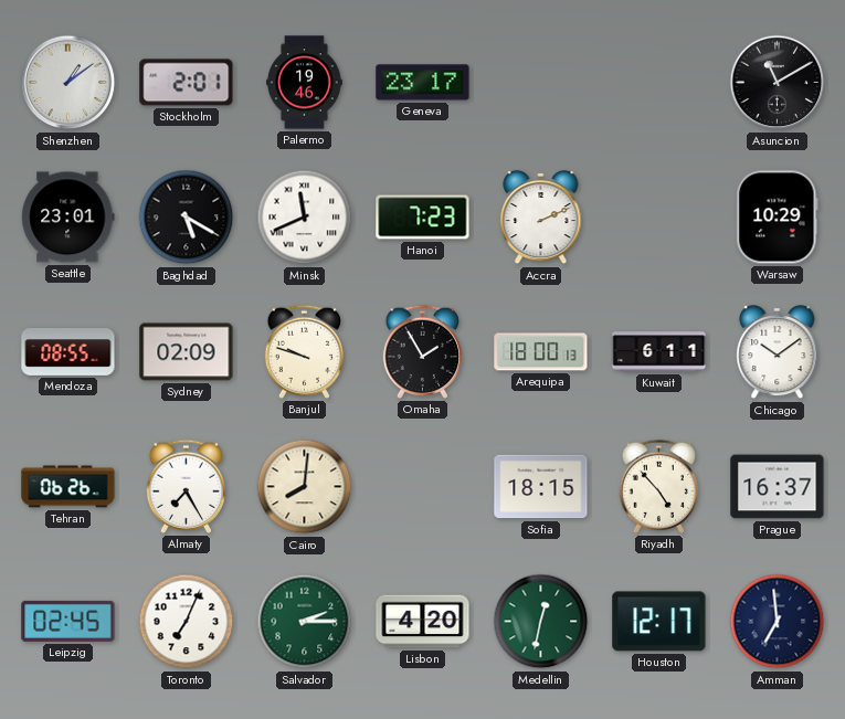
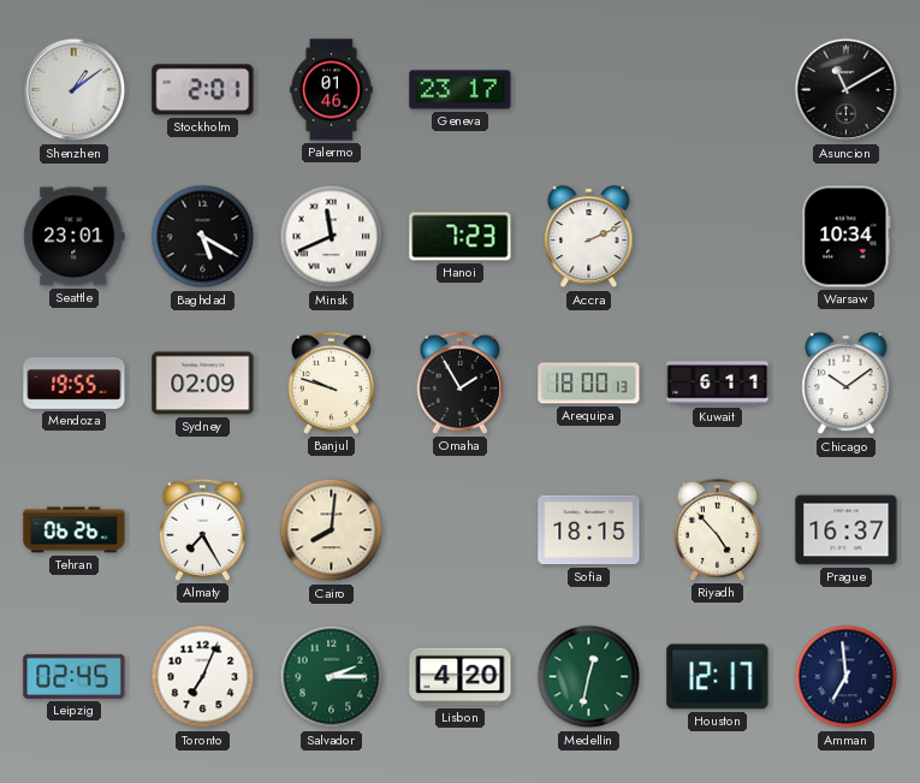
Palermo: 19:46 -> 01:46
Warsaw: 10:29 -> 10:34
Mendoza: 08:55 -> 19:55
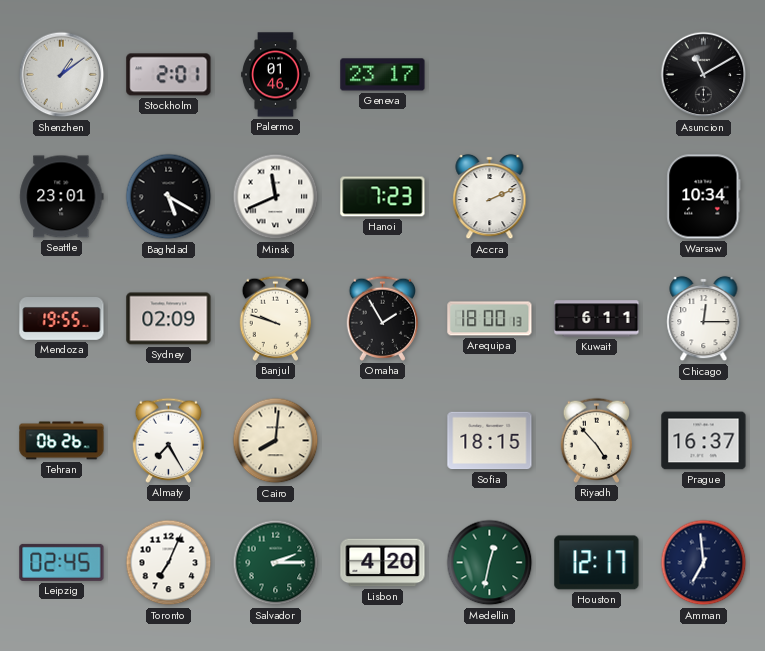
Chicago: 10:09 -> 12:15
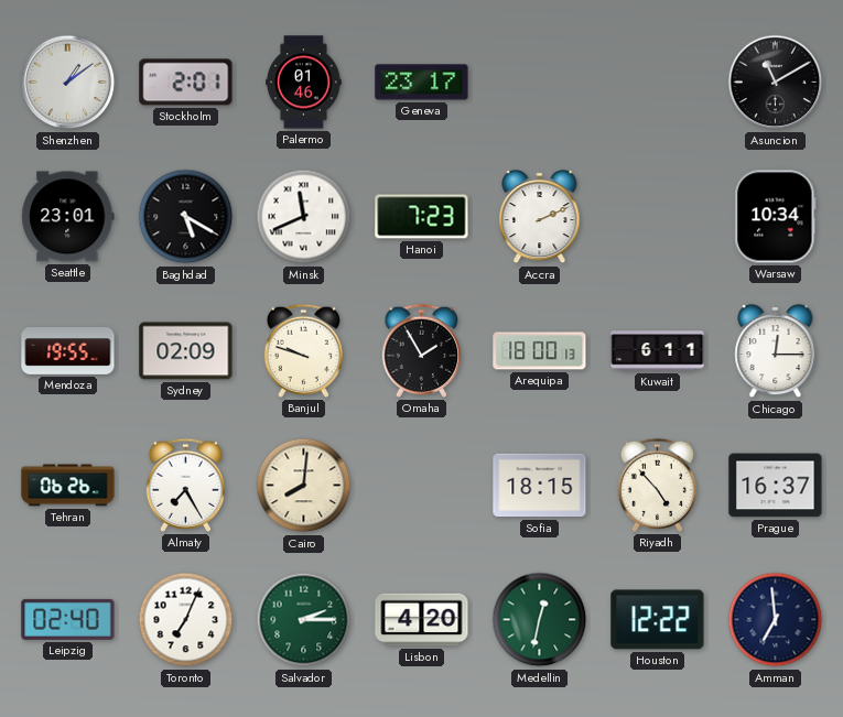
Leipzig: 02:45 -> 02:40
Houston: 12:17 -> 12:22
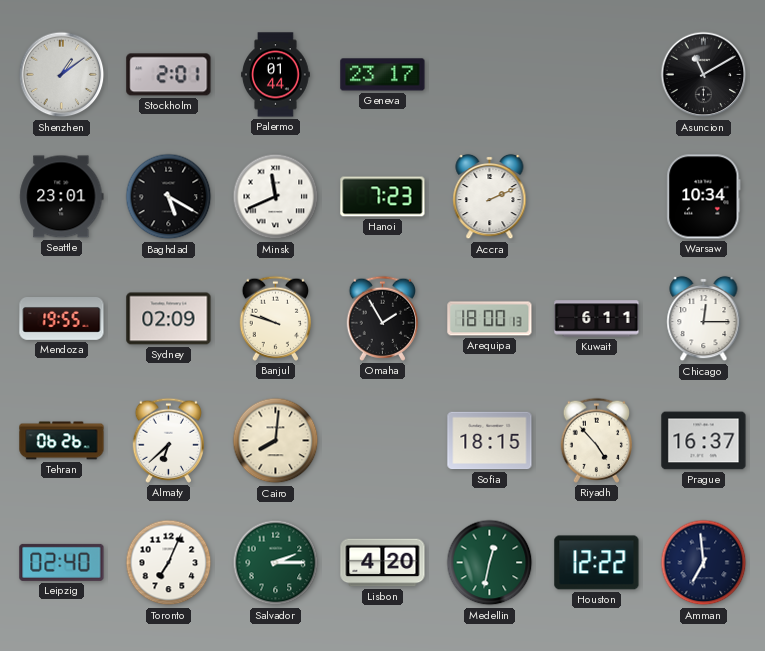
Palermo: 01:46 -> 01:44
Almaty: 7:25 -> 6:38
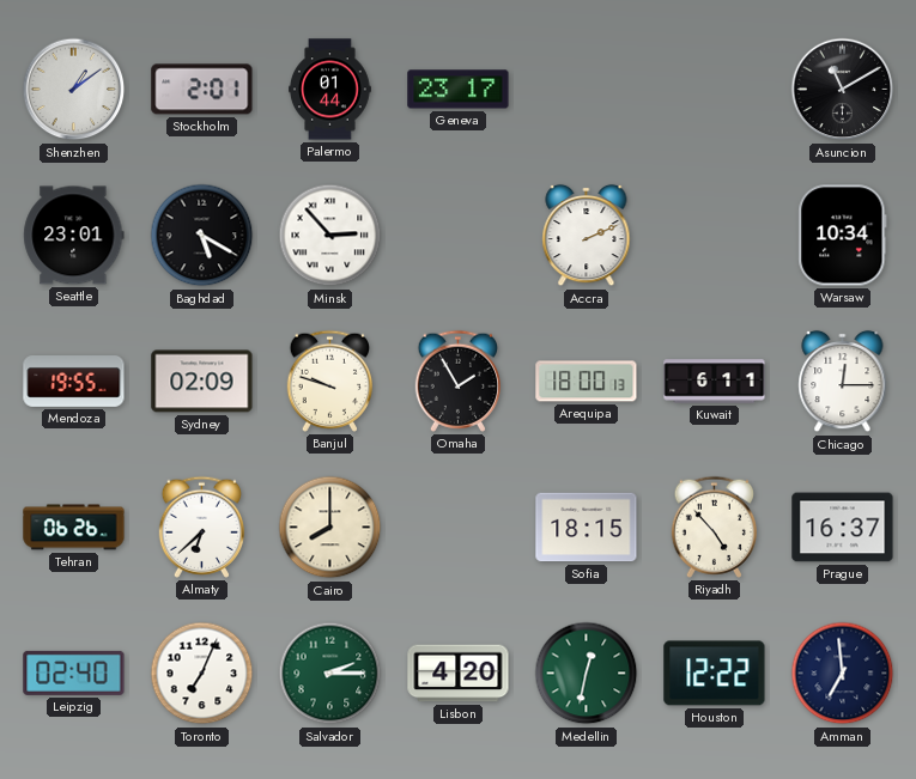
Minsk: 11:41 -> 2:53
Hanoi: 7:23 -> none
Cairo: 8:01 -> 8:00
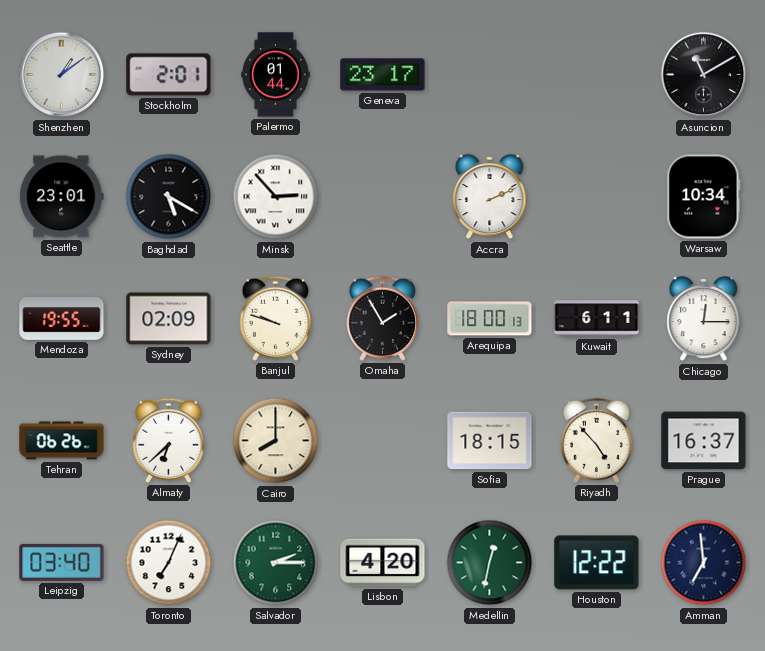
Leipzig: 02:40 -> 03:40
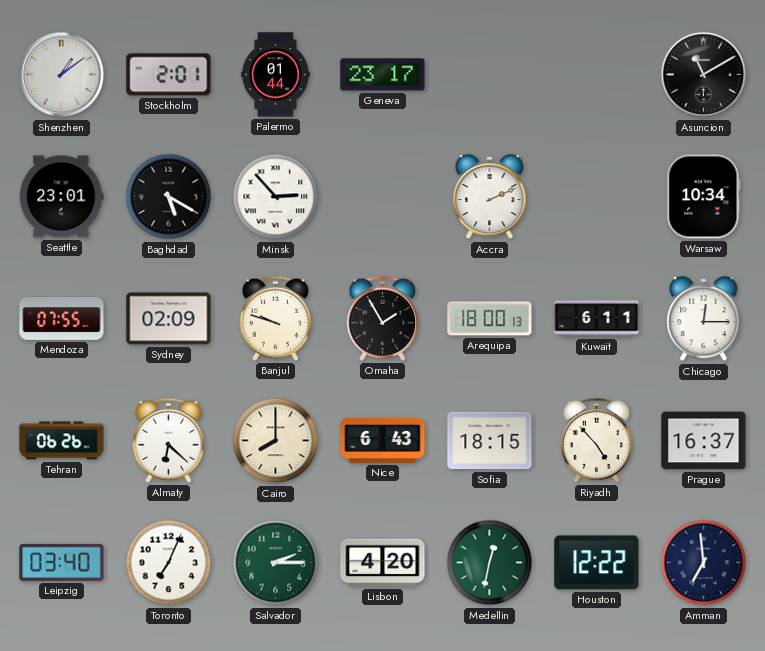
Mendoza: 19:55 -> 07:55
Almaty: 6:38 -> 6:22
Nice: none -> 6:43
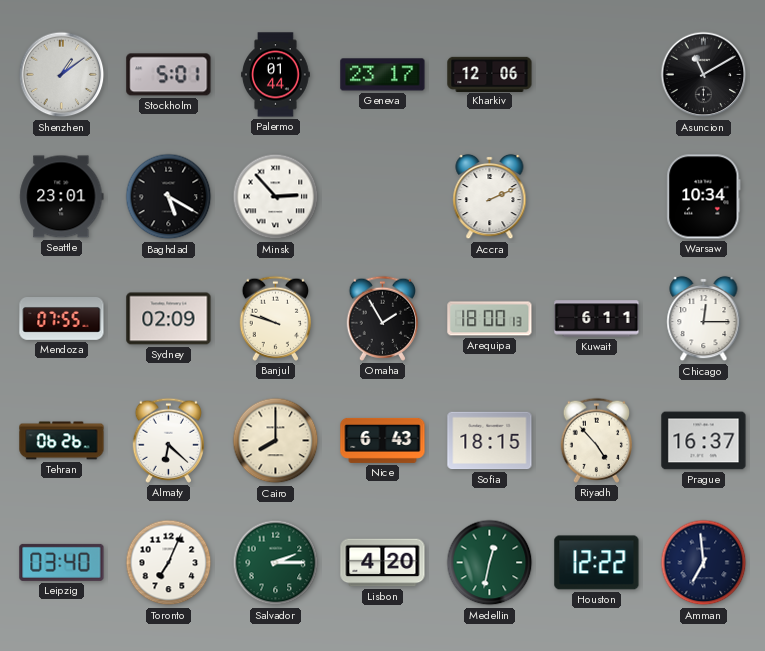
Stockholm: 2:01 -> 5:01
Kharkiv: none -> 12:06
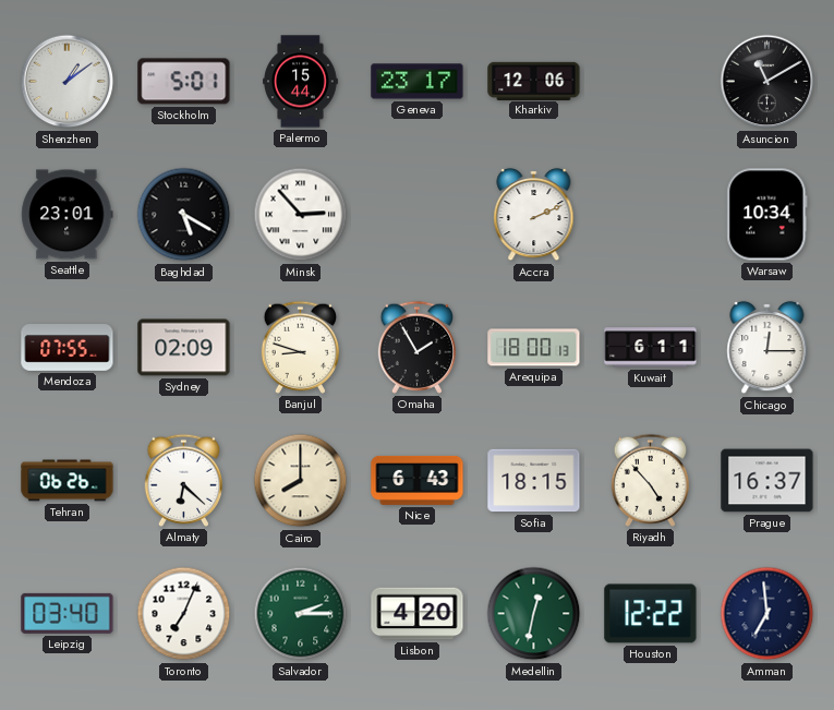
Palermo: 01:44 -> 15:44
Banjul: 9:48 -> 8:48
